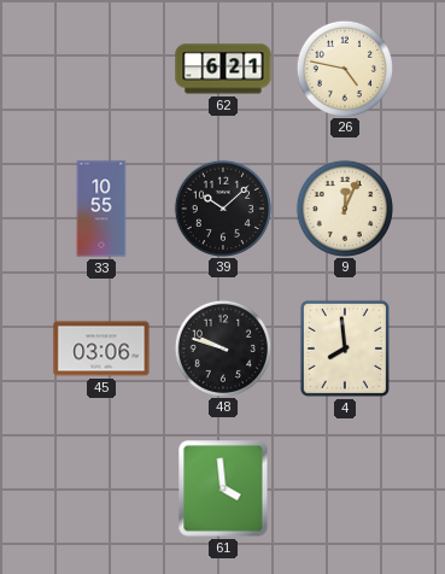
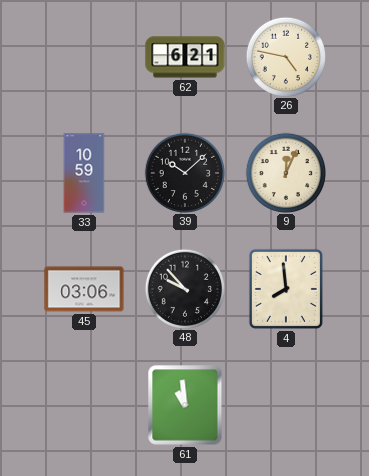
33: 10:55 -> 10:59
48: 9:48 -> 9:53
61: 3:59 -> 10:59
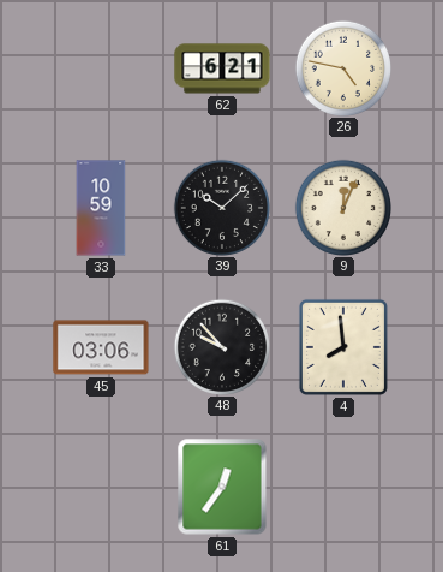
61: 10:59 -> 12:36
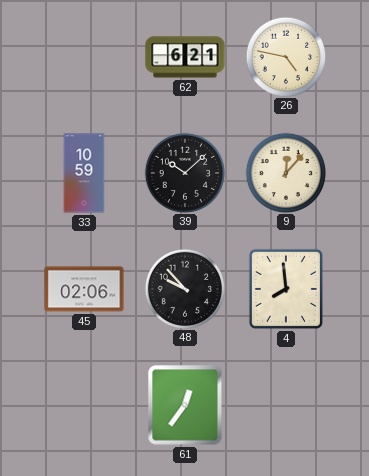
9: 12:04 -> 12:07
45: 03:06 -> 02:06
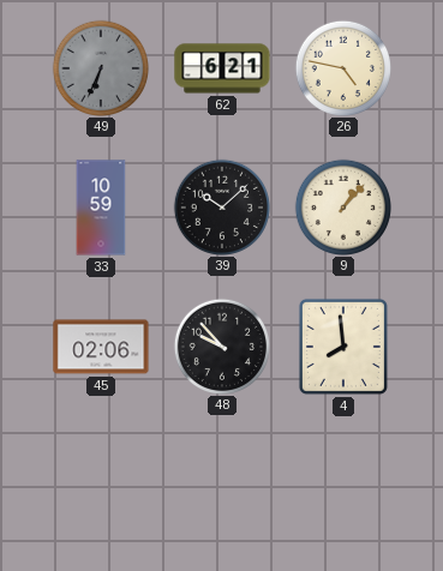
49: none -> 6:34
9: 12:07 -> 1:07
61: 12:36 -> none
